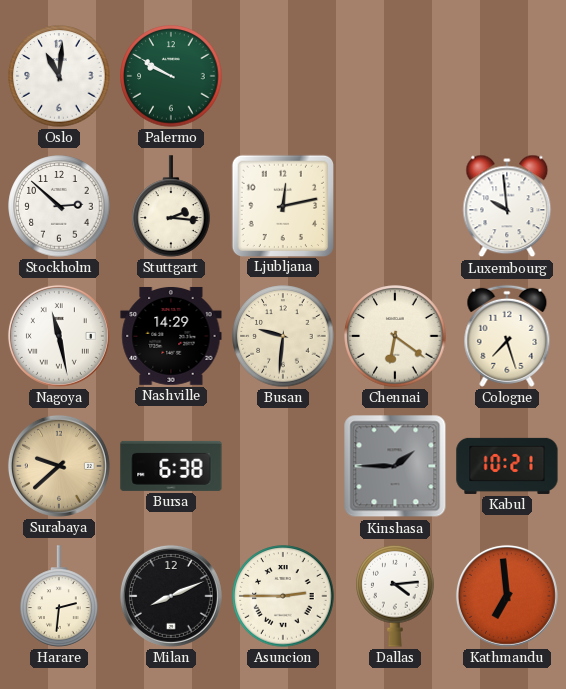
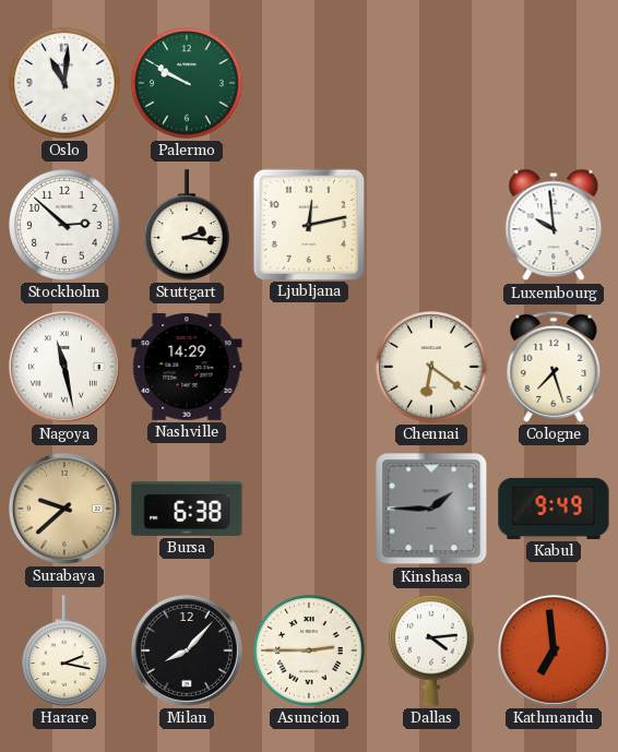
Busan: 9:31 -> none
Kabul: 10:21 -> 9:49
Harare: 2:31 -> 2:17
Milan: 8:11 -> 8:07
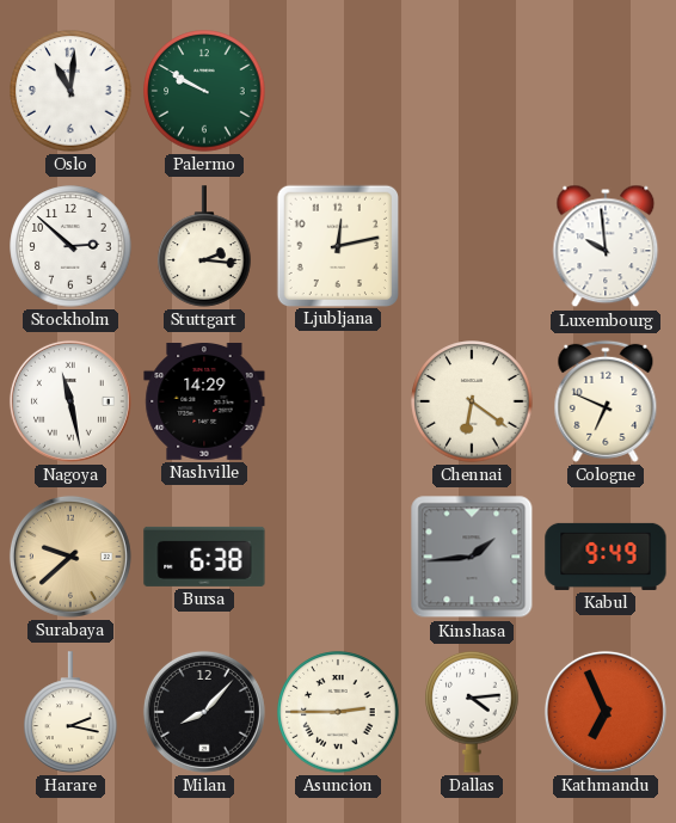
Cologne: 7:27 -> 6:49
Kinshasa: 1:45 -> 1:44
Kathmandu: 6:59 -> 6:56
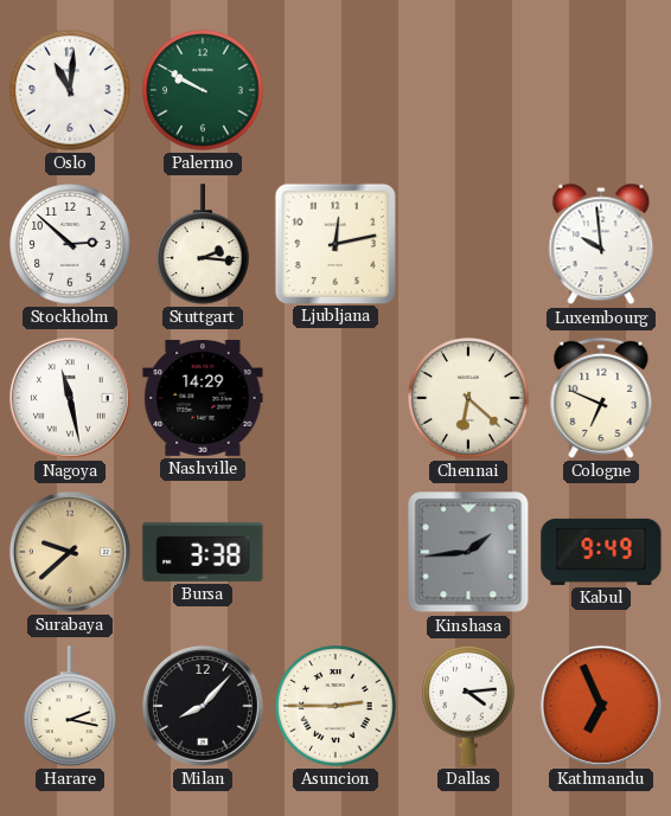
Chennai: 6:21 -> 6:22
Bursa: 6:38 -> 3:38
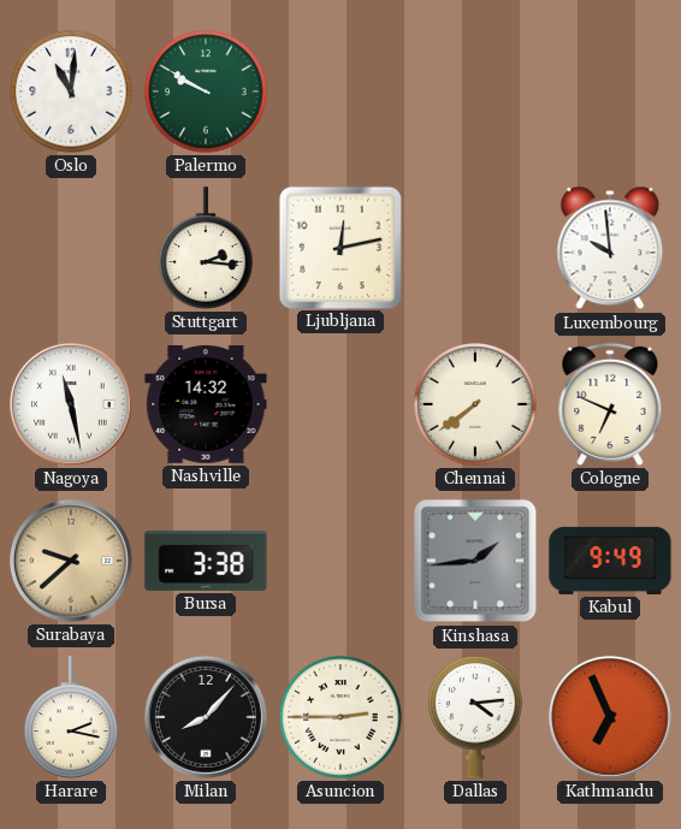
Stockholm: 2:52 -> none
Nashville: 14:29 -> 14:32
Chennai: 6:22 -> 7:39
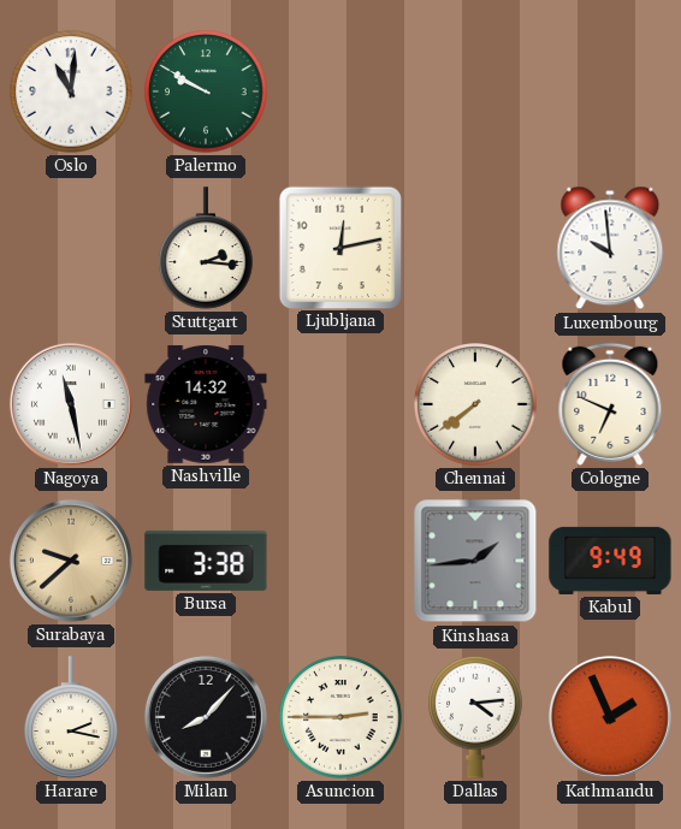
Kathmandu: 6:56 -> 1:56
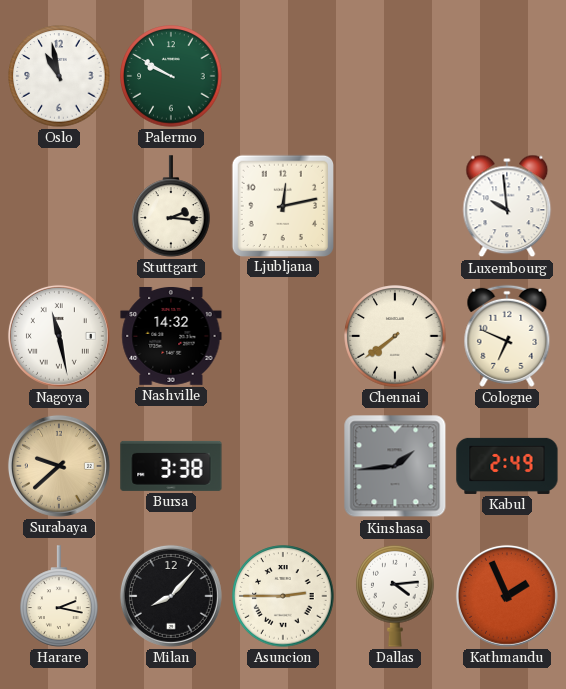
Oslo: 11:01 -> 10:58
Kabul: 9:49 -> 2:49
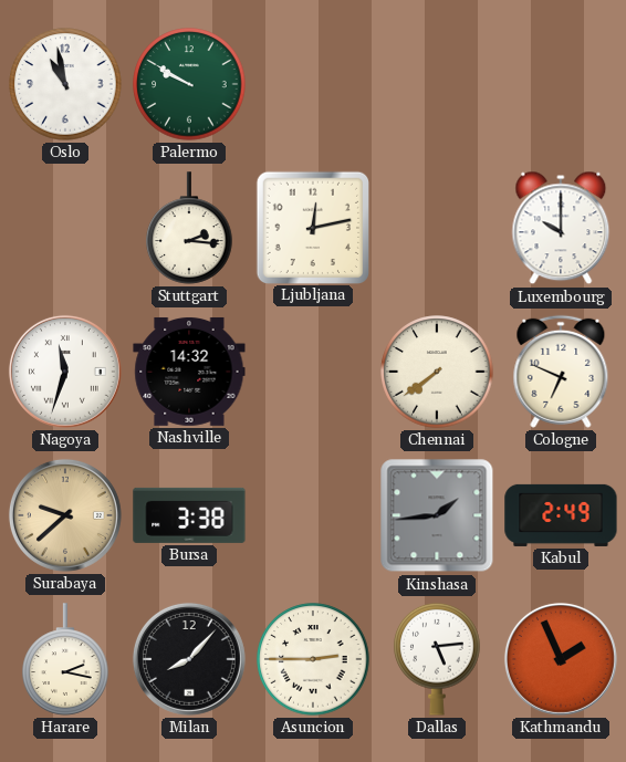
Luxembourg: 9:59 -> 10:00
Nagoya: 11:28 -> 11:33
Dallas: 4:14 -> 5:14
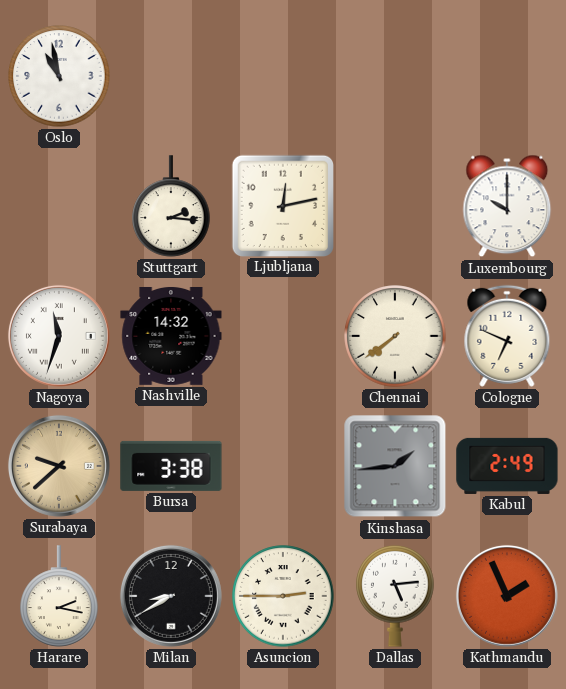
Palermo: 9:50 -> none
Milan: 8:07 -> 8:40
